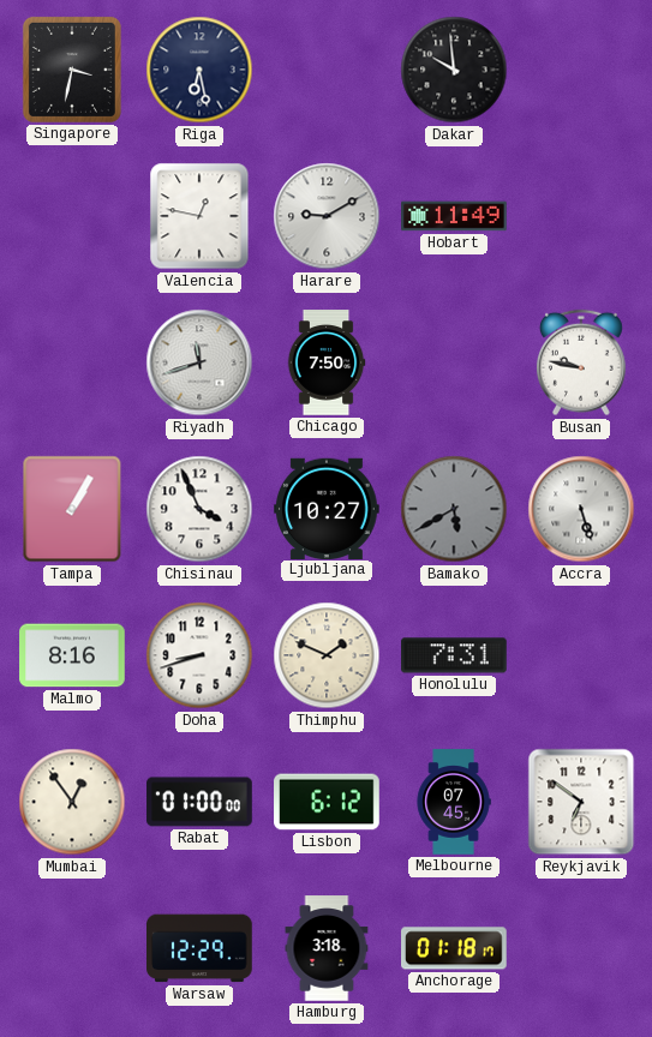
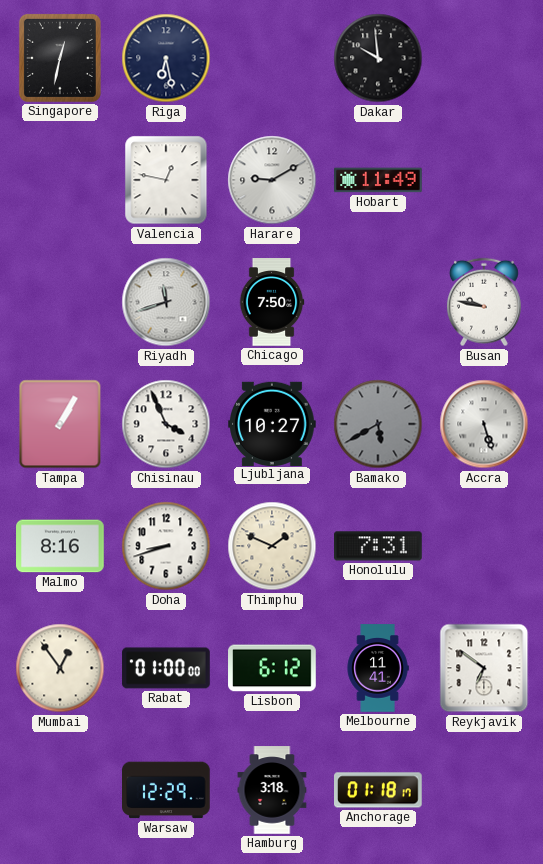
Singapore: 3:32 -> 12:32
Melbourne: 07:45 -> 11:41
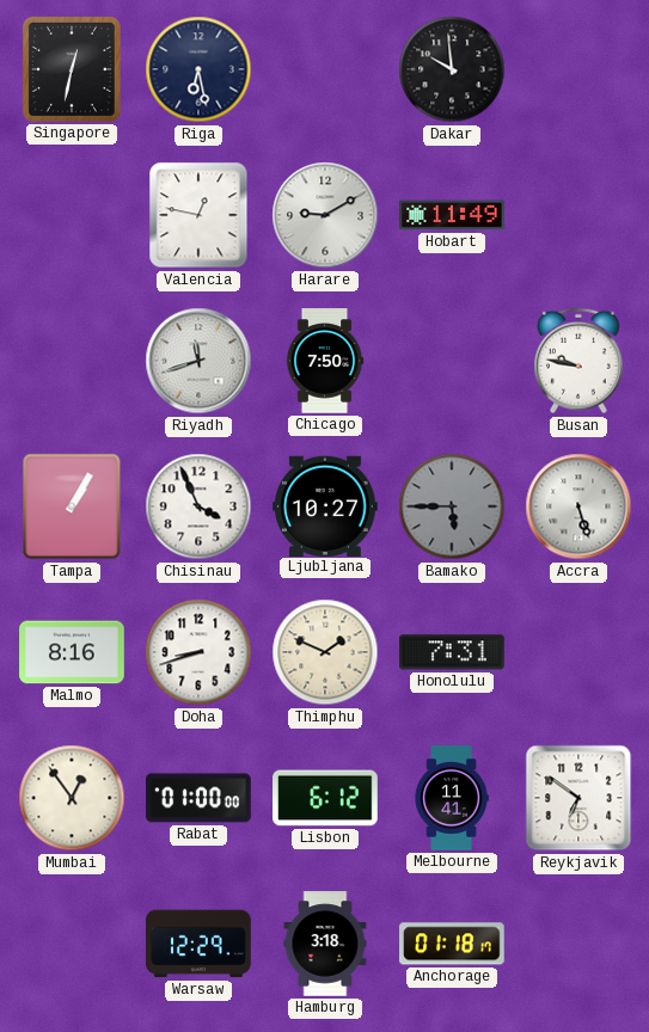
Bamako: 5:40 -> 5:45
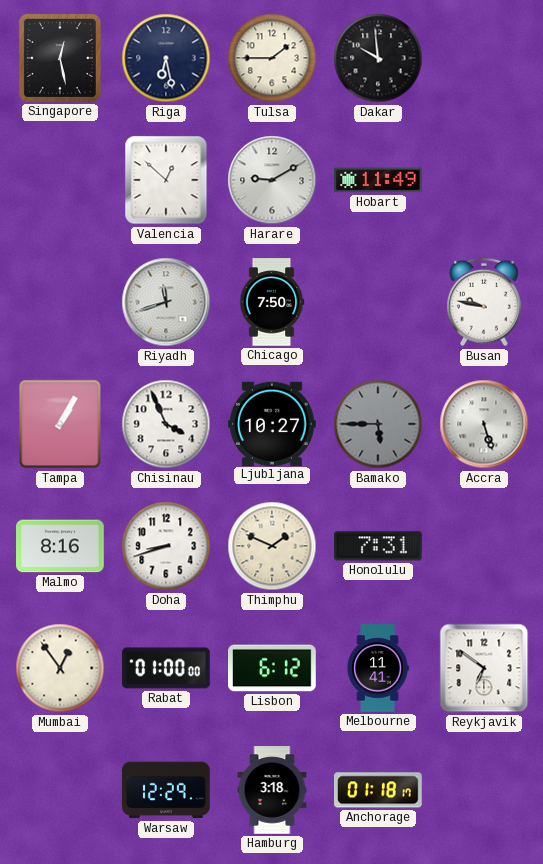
Singapore: 12:32 -> 12:28
Tulsa: none -> 1:45
Valencia: 12:47 -> 12:52
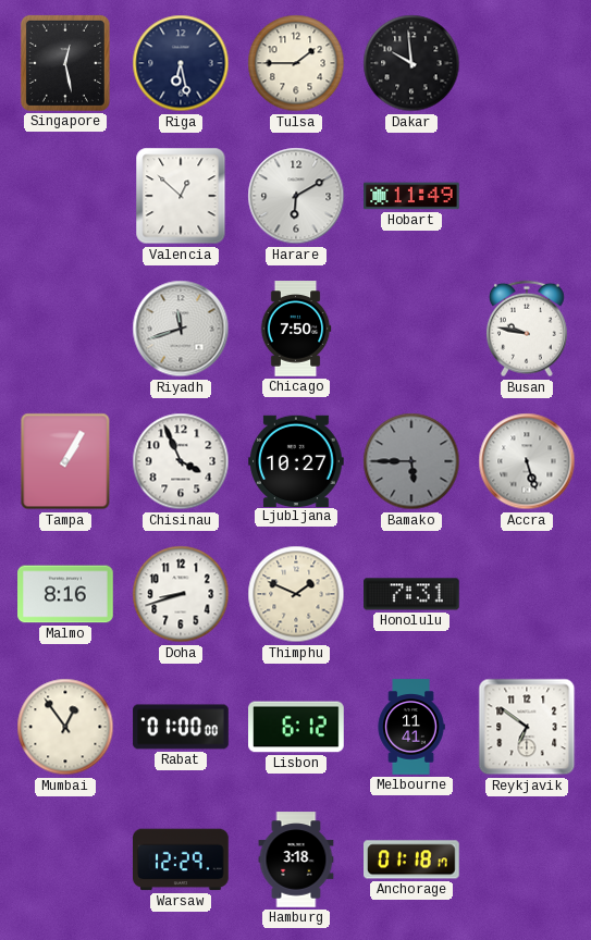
Harare: 9:10 -> 6:10
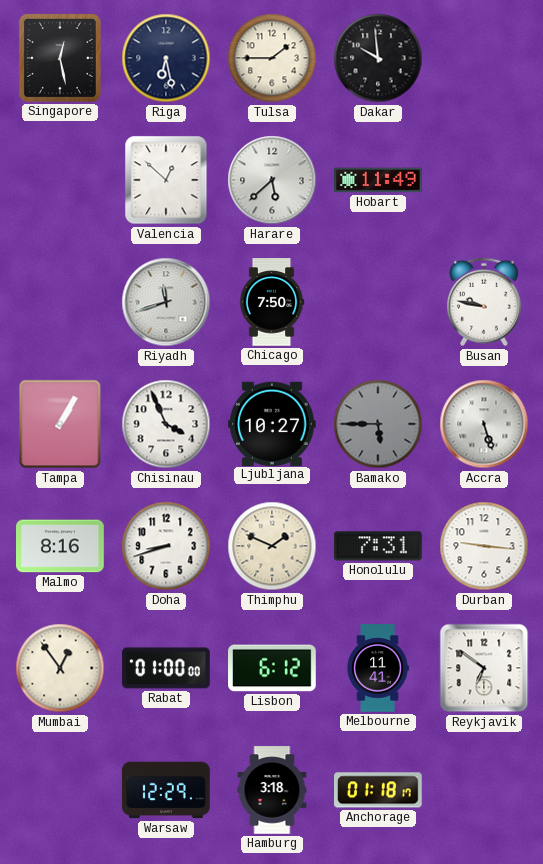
Harare: 6:10 -> 5:38
Durban: none -> 9:16
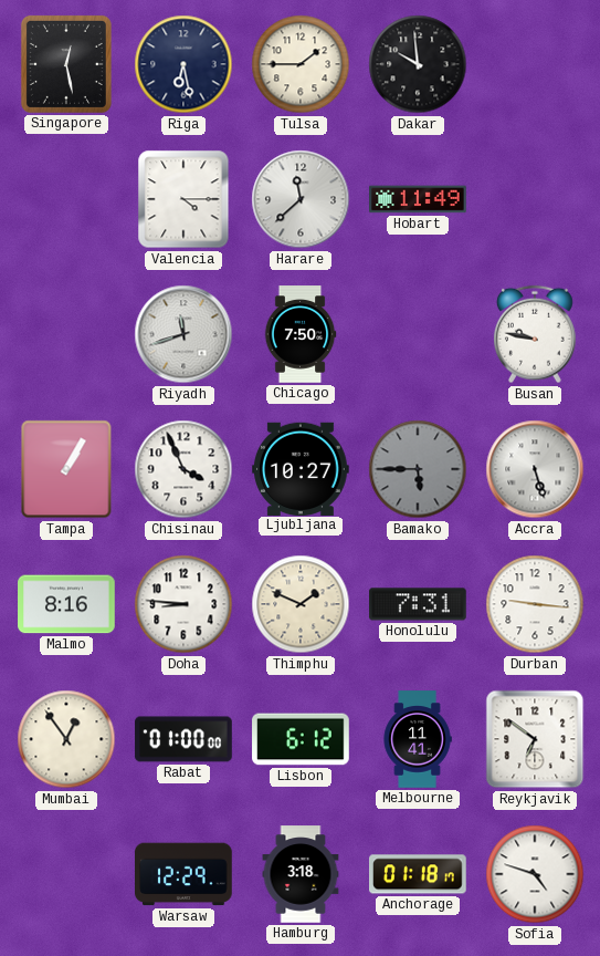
Valencia: 12:52 -> 4:15
Harare: 5:38 -> 11:38
Doha: 8:42 -> 8:46
Sofia: none -> 4:48
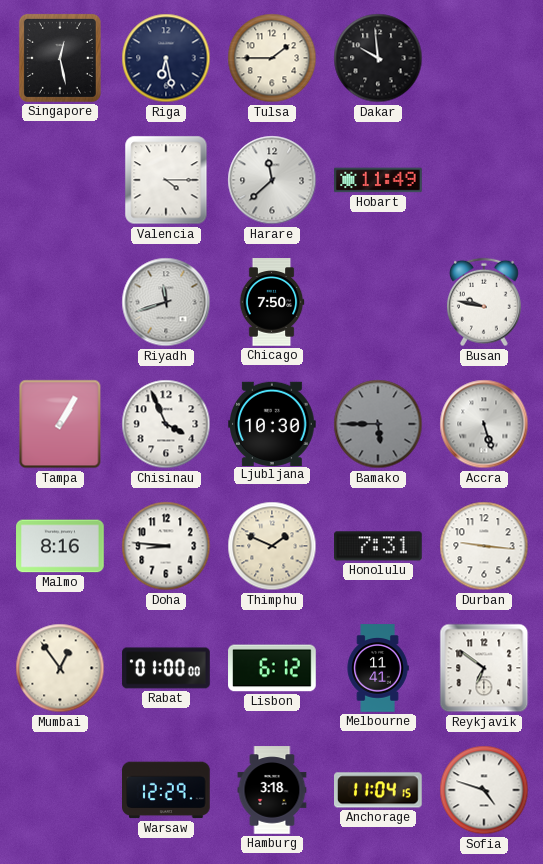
Ljubljana: 10:27 -> 10:30
Anchorage: 01:18 -> 11:04
